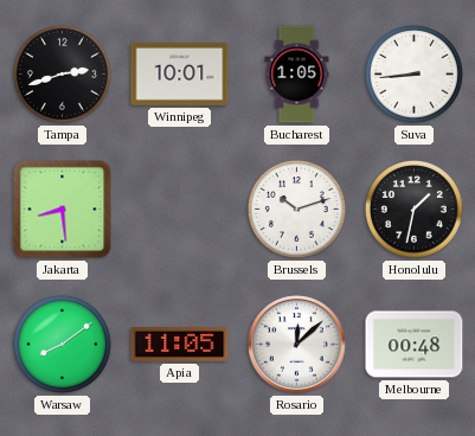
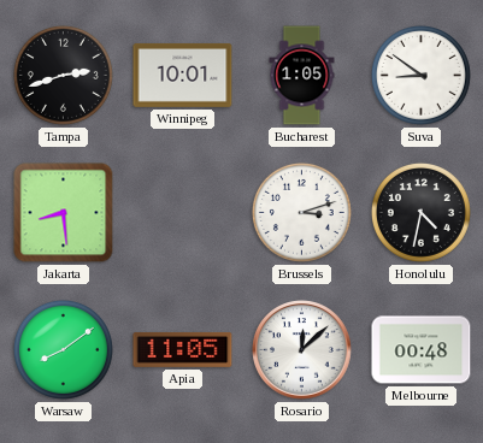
Suva: 8:44 -> 8:51
Brussels: 10:12 -> 3:12
Honolulu: 1:32 -> 4:32
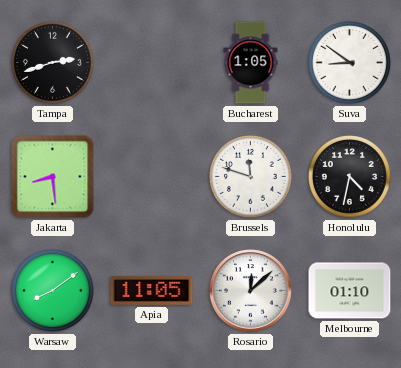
Winnipeg: 10:01 -> none
Brussels: 3:12 -> 11:48
Melbourne: 00:48 -> 01:10
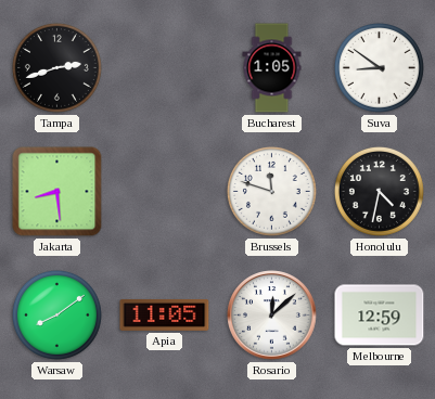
Melbourne: 01:10 -> 12:59
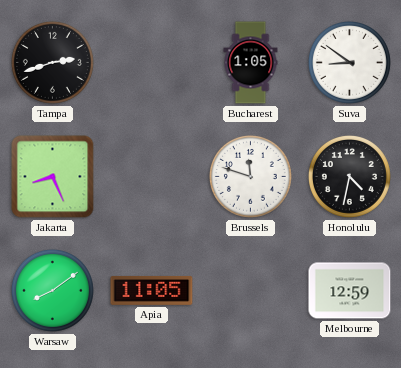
Jakarta: 8:29 -> 8:26
Rosario: 12:08 -> none
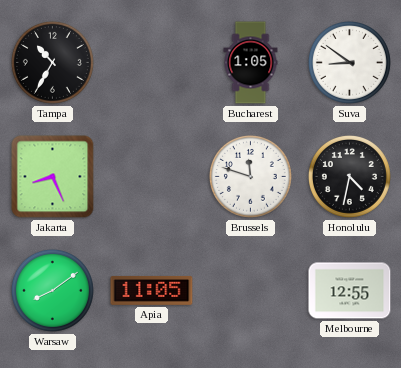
Tampa: 2:42 -> 10:35
Melbourne: 12:59 -> 12:55
